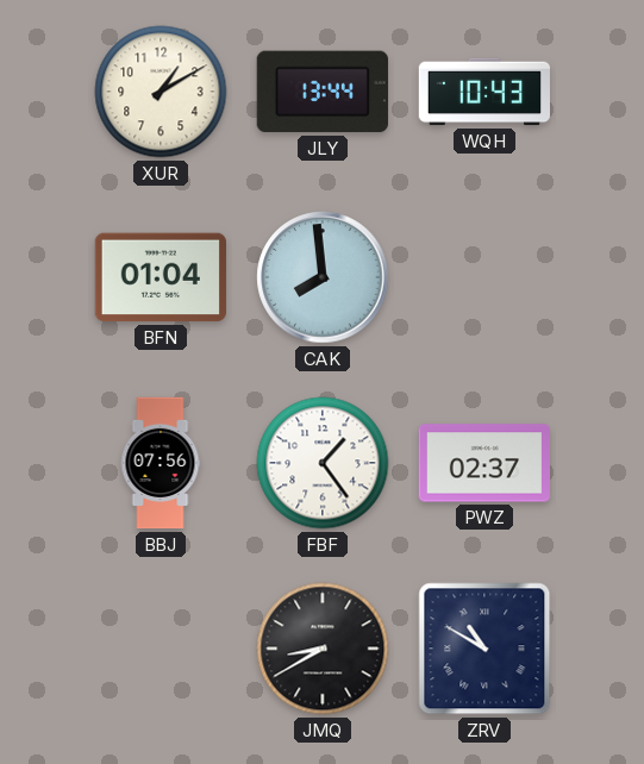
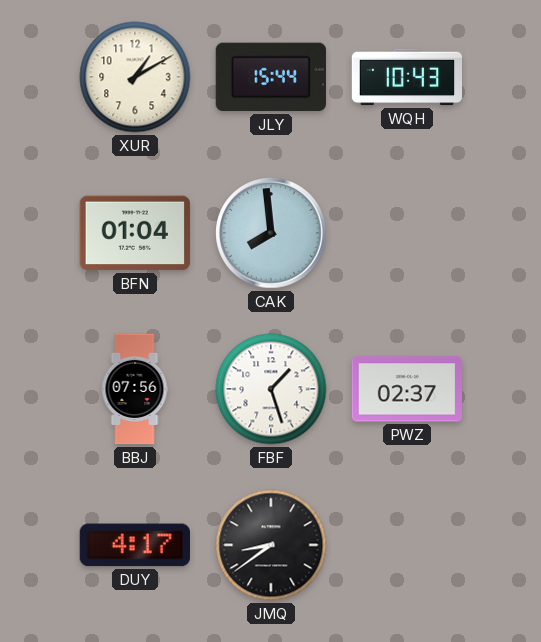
JLY: 13:44 -> 15:44
FBF: 1:24 -> 1:27
DUY: none -> 4:17
JMQ: 8:40 -> 8:39
ZRV: 10:50 -> none
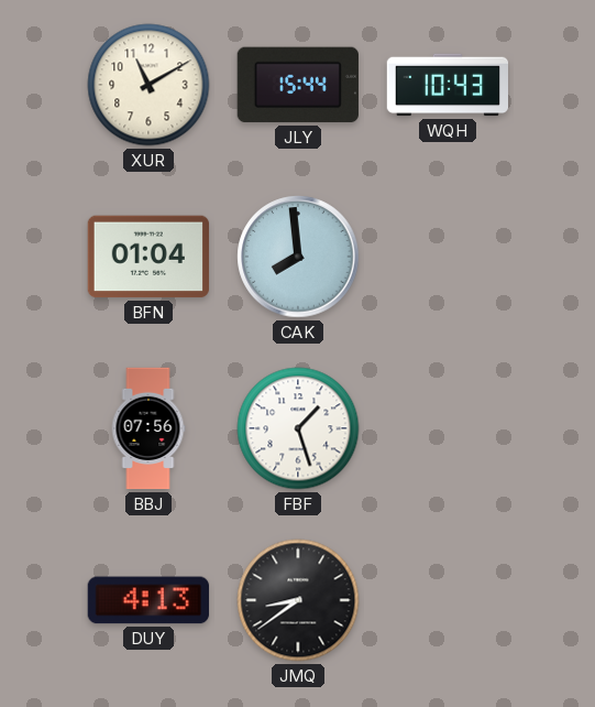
XUR: 1:10 -> 11:10
PWZ: 02:37 -> none
DUY: 4:17 -> 4:13
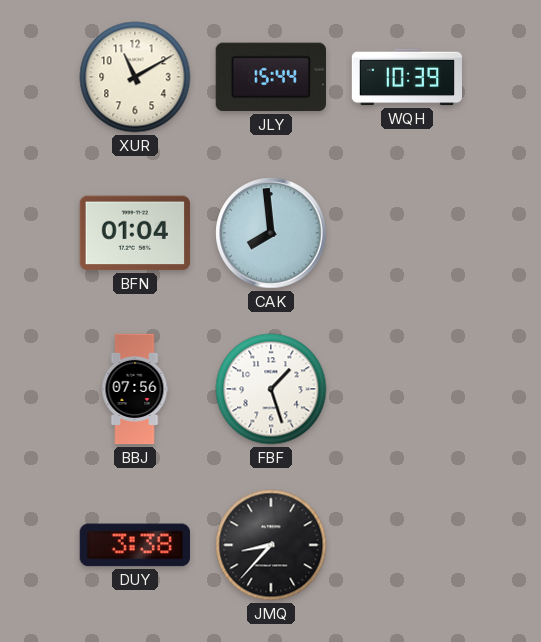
WQH: 10:43 -> 10:39
DUY: 4:13 -> 3:38
JMQ: 8:39 -> 8:37
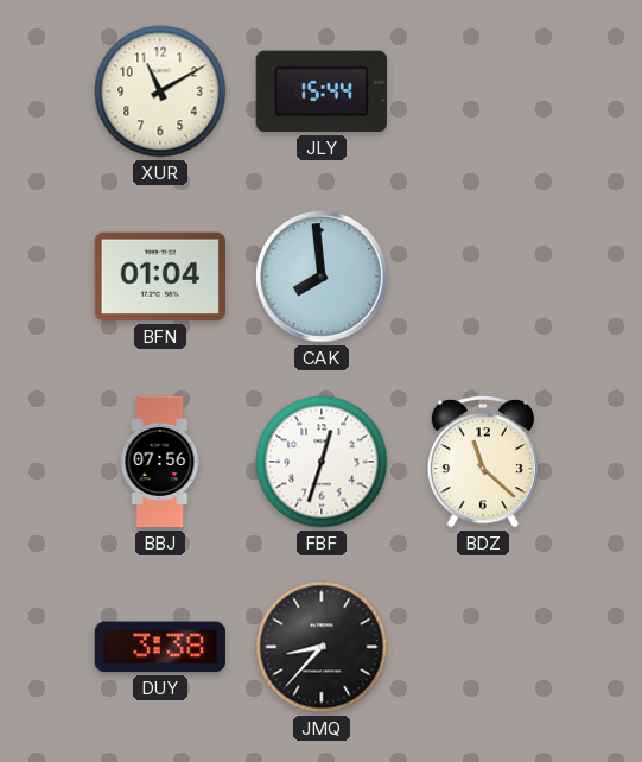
WQH: 10:39 -> none
FBF: 1:27 -> 12:33
BDZ: none -> 11:22
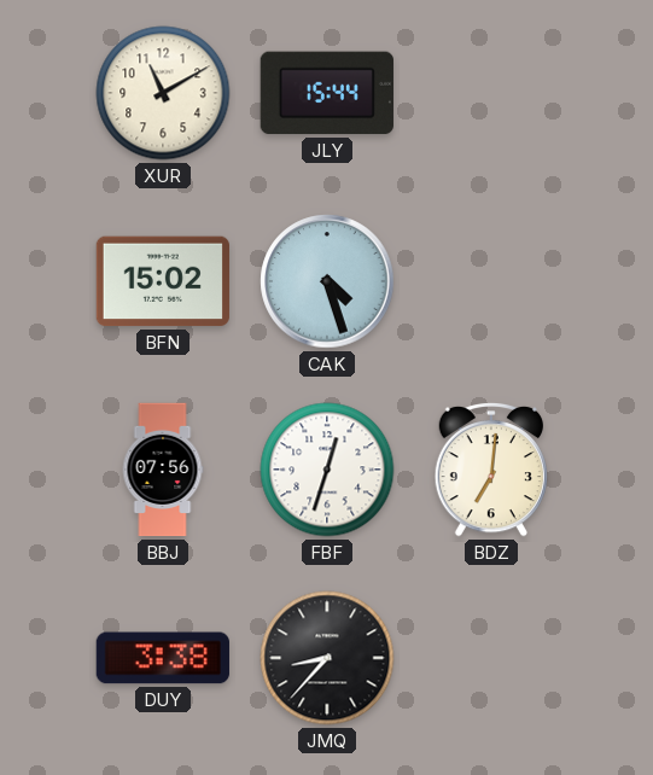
BFN: 01:04 -> 15:02
CAK: 7:59 -> 4:27
BDZ: 11:22 -> 7:01
